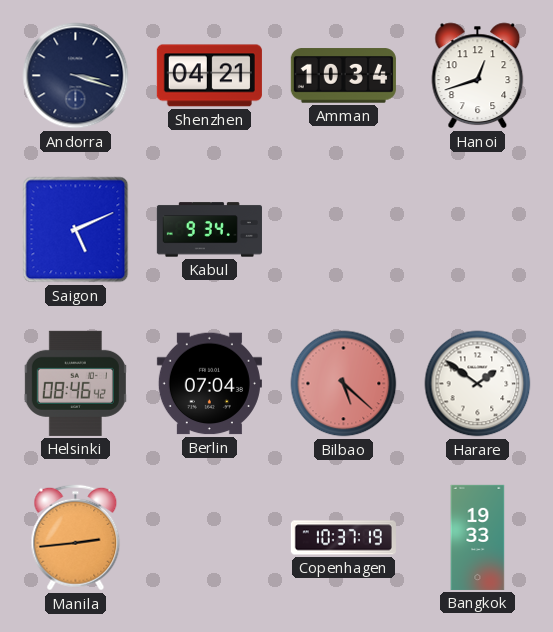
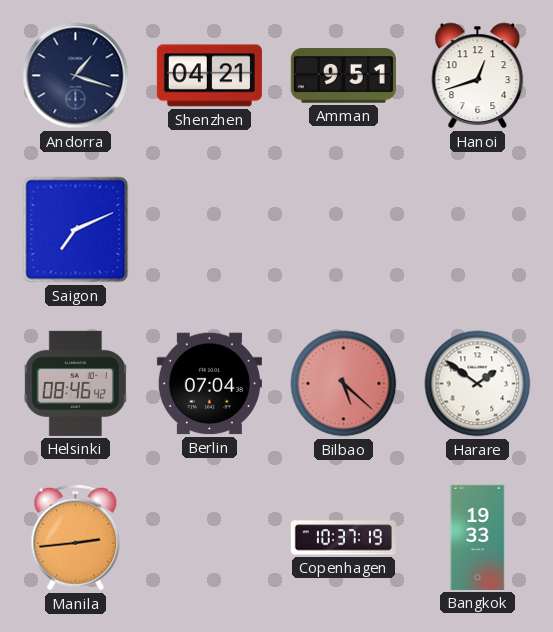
Andorra: 3:18 -> 1:18
Amman: 10:34 -> 9:51
Saigon: 5:11 -> 7:11
Kabul: 9:34 -> none
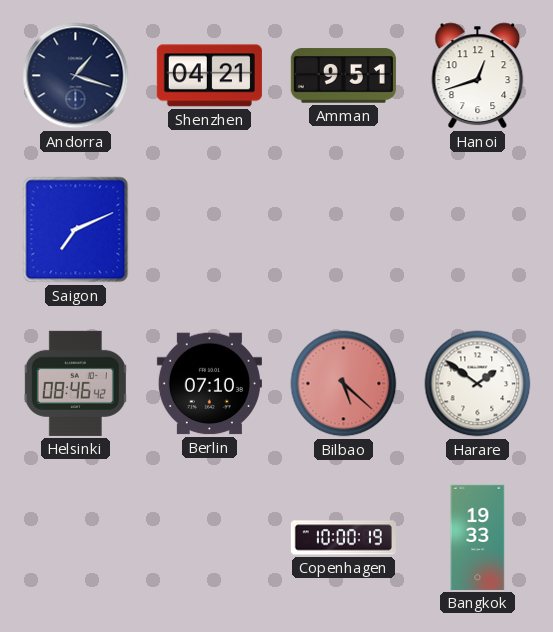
Berlin: 07:04 -> 07:10
Manila: 2:44 -> none
Copenhagen: 10:37 -> 10:00
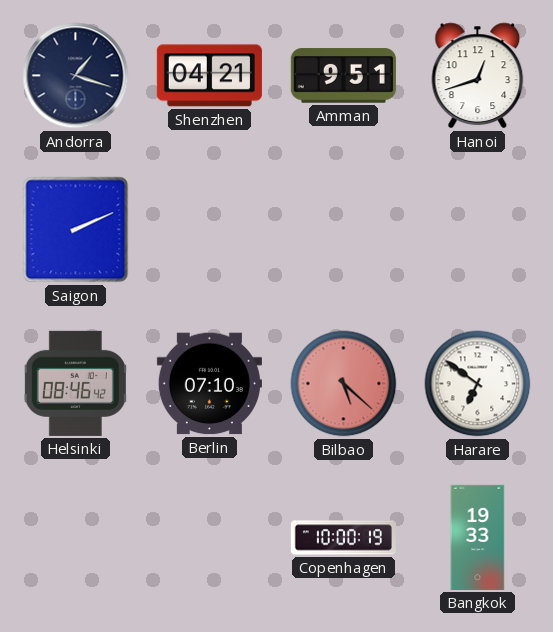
Saigon: 7:11 -> 2:11
Harare: 1:51 -> 6:51
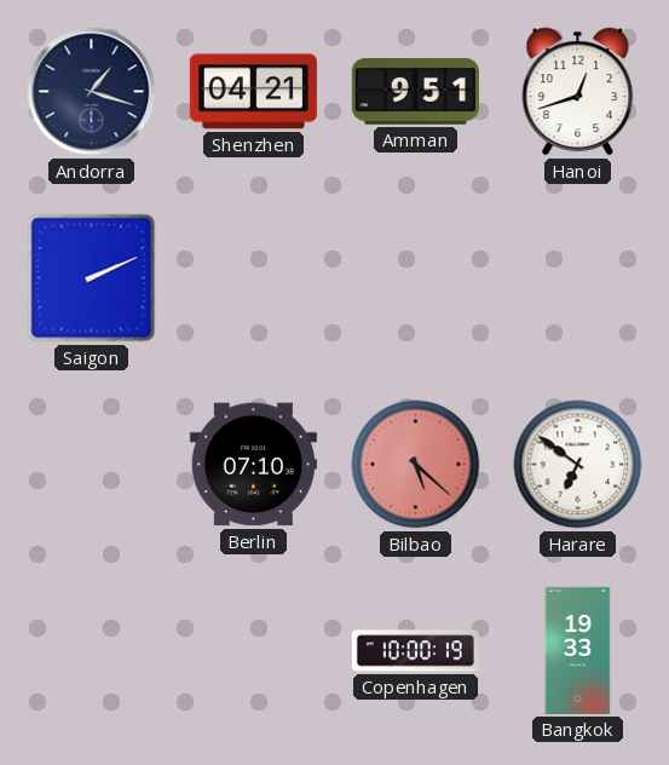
Helsinki: 08:46 -> none
